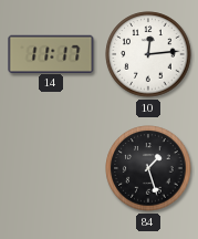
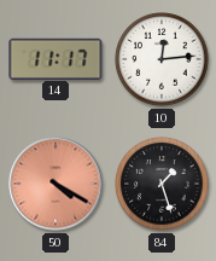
50: none -> 4:20
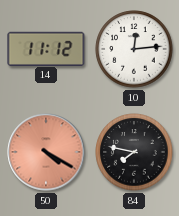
14: 11:17 -> 11:12
84: 1:27 -> 7:47
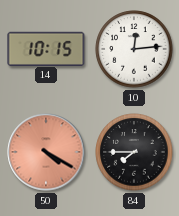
14: 11:12 -> 10:15
84: 7:47 -> 7:45
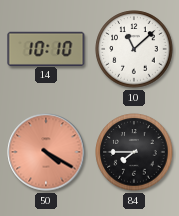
14: 10:15 -> 10:10
10: 12:14 -> 11:08
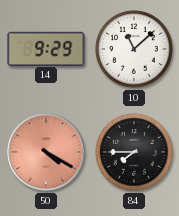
14: 10:10 -> 9:29
